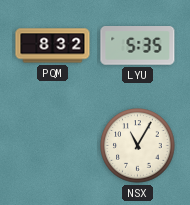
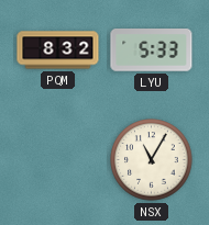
LYU: 5:35 -> 5:33
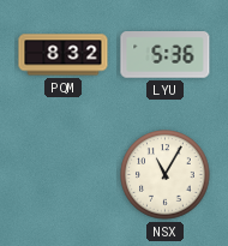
LYU: 5:33 -> 5:36
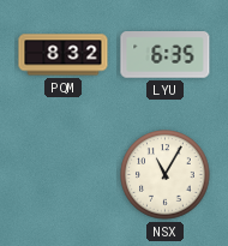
LYU: 5:36 -> 6:35
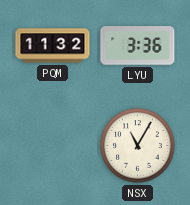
PQM: 8:32 -> 11:32
LYU: 6:35 -> 3:36
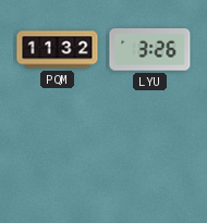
LYU: 3:36 -> 3:26
NSX: 11:05 -> none
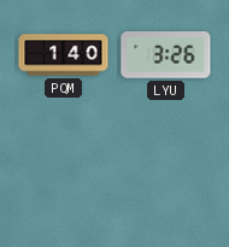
PQM: 11:32 -> 1:40
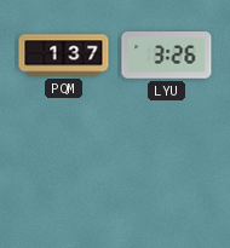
PQM: 1:40 -> 1:37
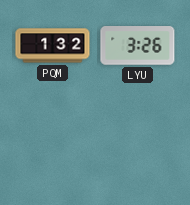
PQM: 1:37 -> 1:32
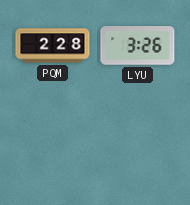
PQM: 1:32 -> 2:28
